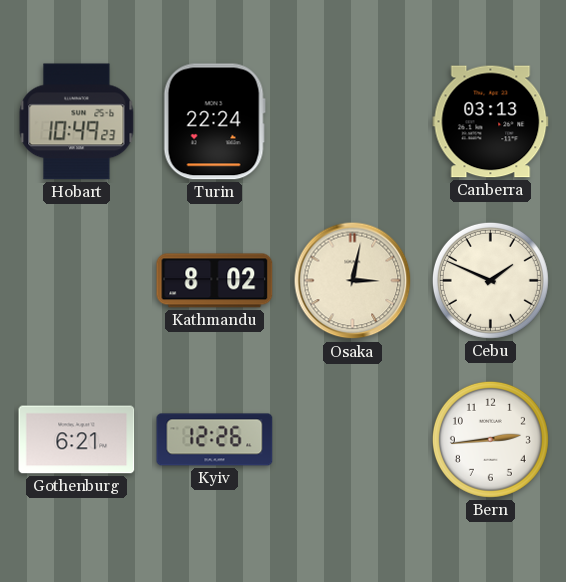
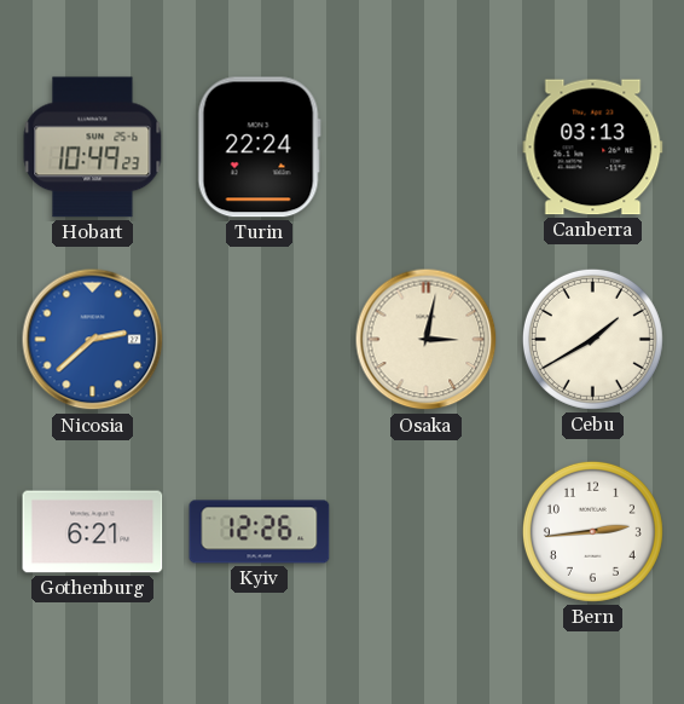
Nicosia: none -> 2:38
Kathmandu: 8:02 -> none
Cebu: 1:49 -> 1:40
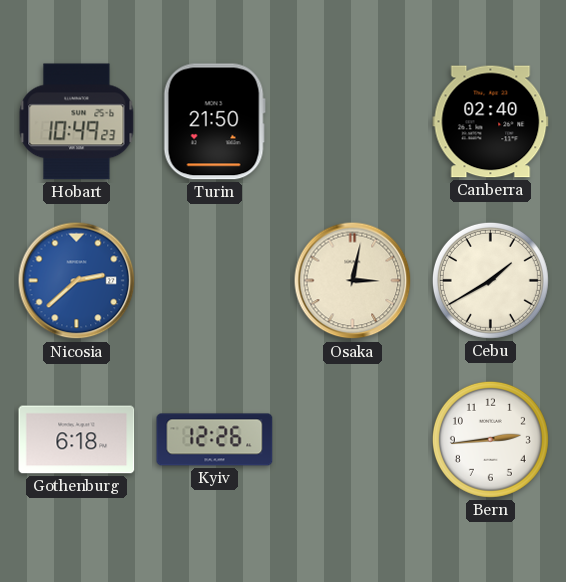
Turin: 22:24 -> 21:50
Canberra: 03:13 -> 02:40
Gothenburg: 6:21 -> 6:18
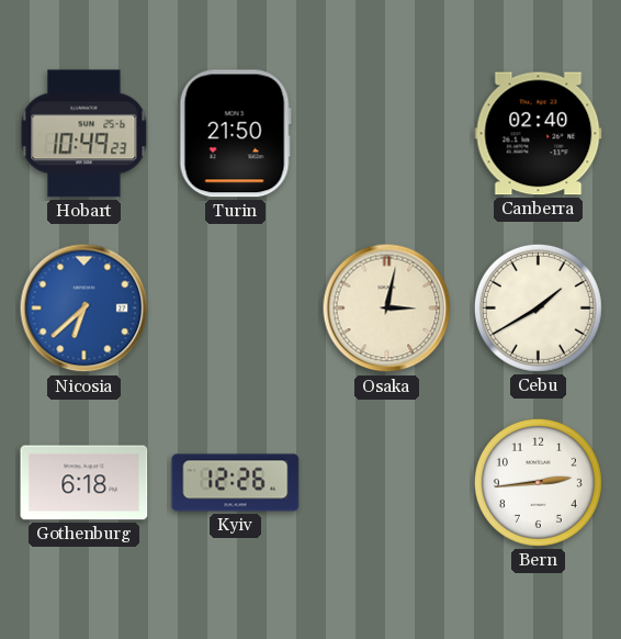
Nicosia: 2:38 -> 6:38
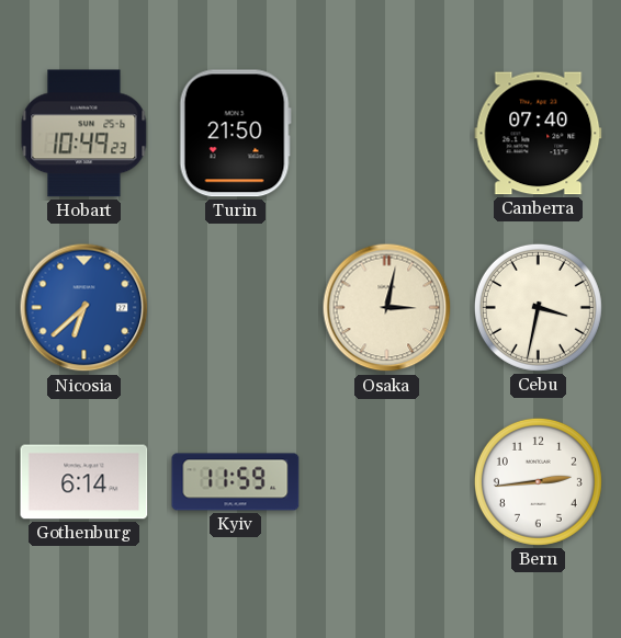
Canberra: 02:40 -> 07:40
Cebu: 1:40 -> 3:32
Gothenburg: 6:18 -> 6:14
Kyiv: 12:26 -> 11:59
